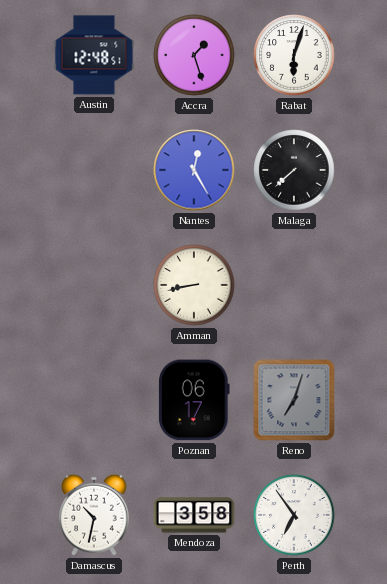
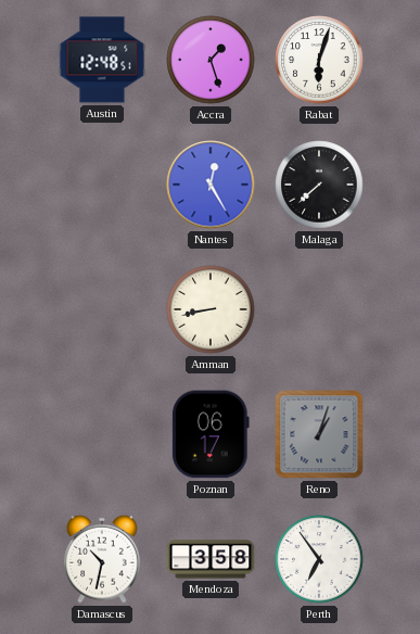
Reno: 7:03 -> 1:03
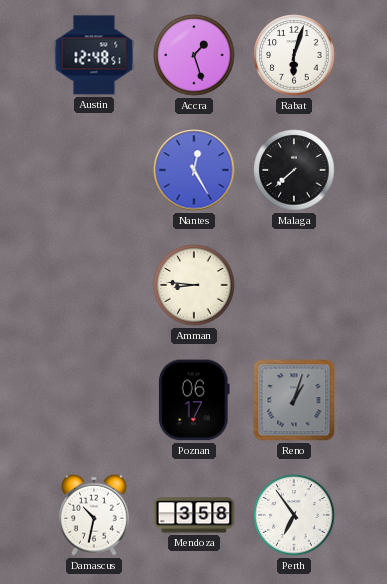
Amman: 8:43 -> 8:46
